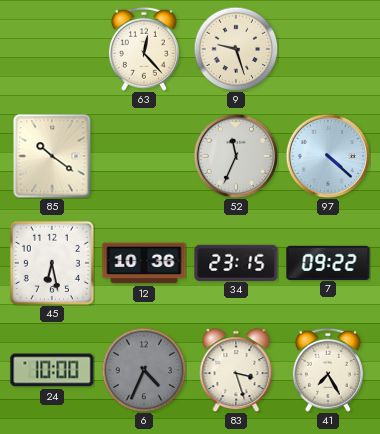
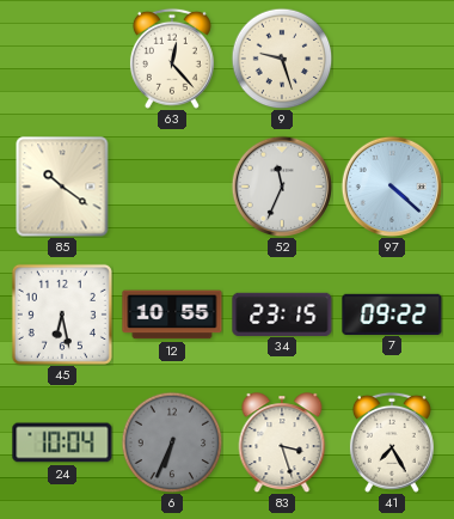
12: 10:36 -> 10:55
24: 10:00 -> 10:04
6: 4:34 -> 6:34
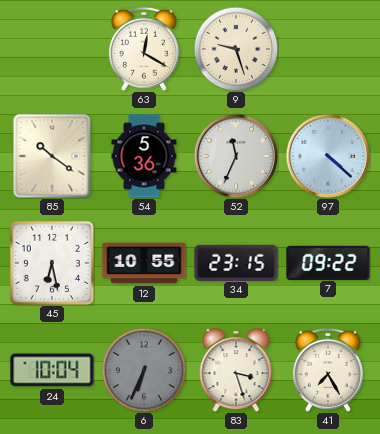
63: 12:23 -> 12:20
54: none -> 5:36
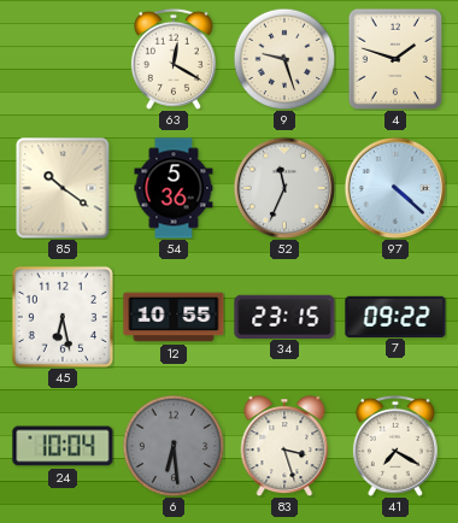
4: none -> 1:48
6: 6:34 -> 6:29
41: 7:25 -> 7:20
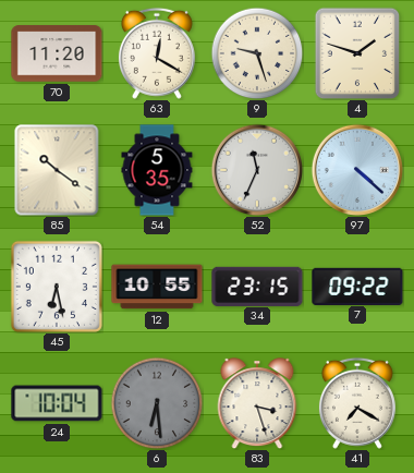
70: none -> 11:20
54: 5:36 -> 5:35
